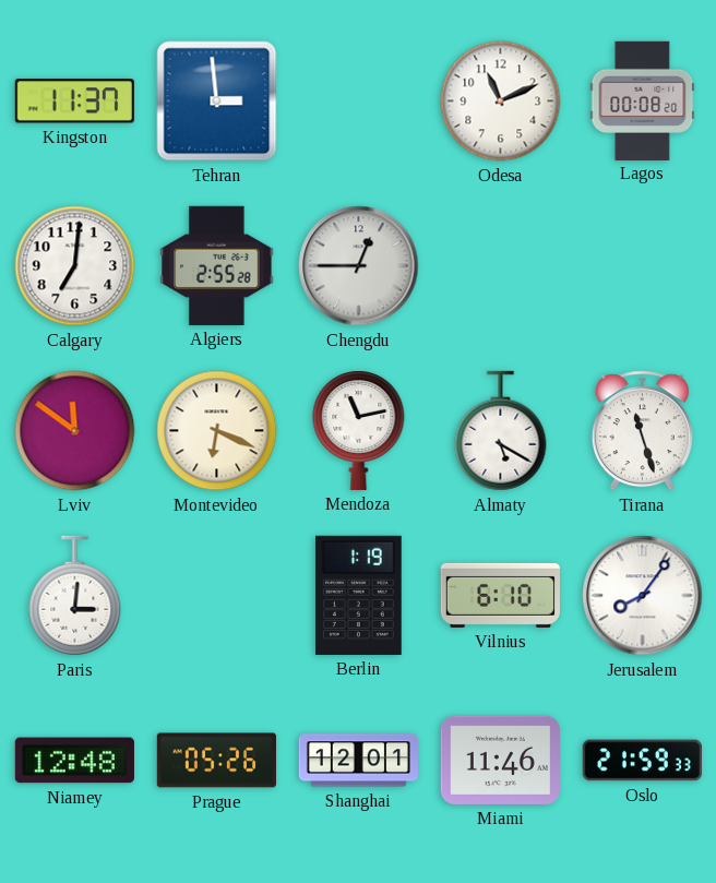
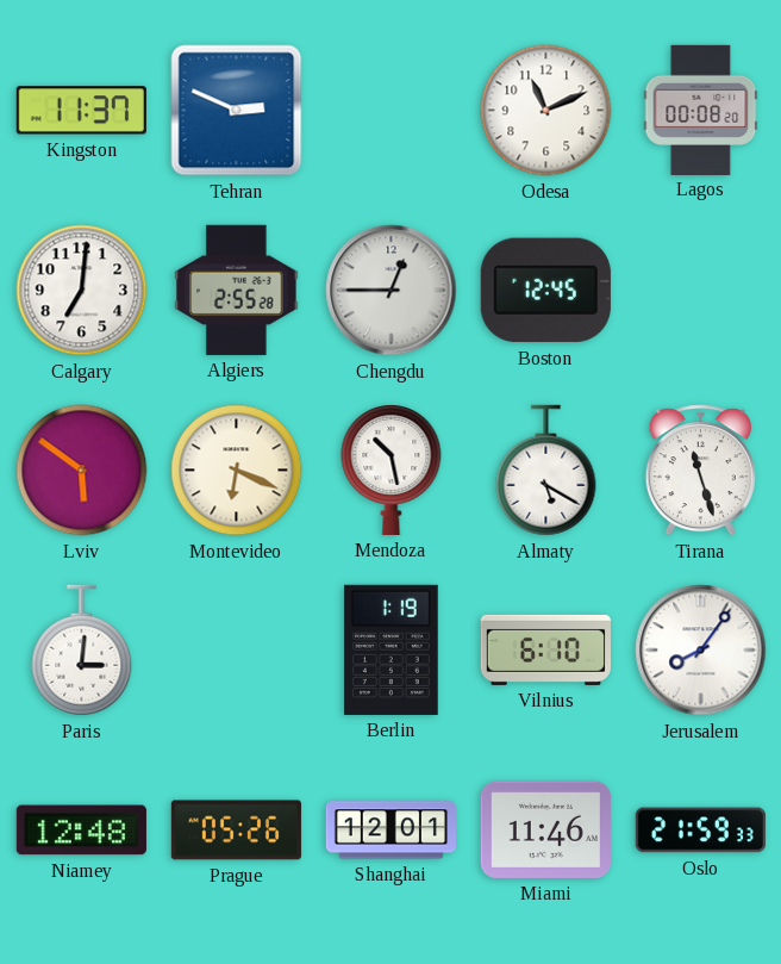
Tehran: 2:59 -> 2:49
Boston: none -> 12:45
Lviv: 11:51 -> 5:51
Mendoza: 11:13 -> 10:28
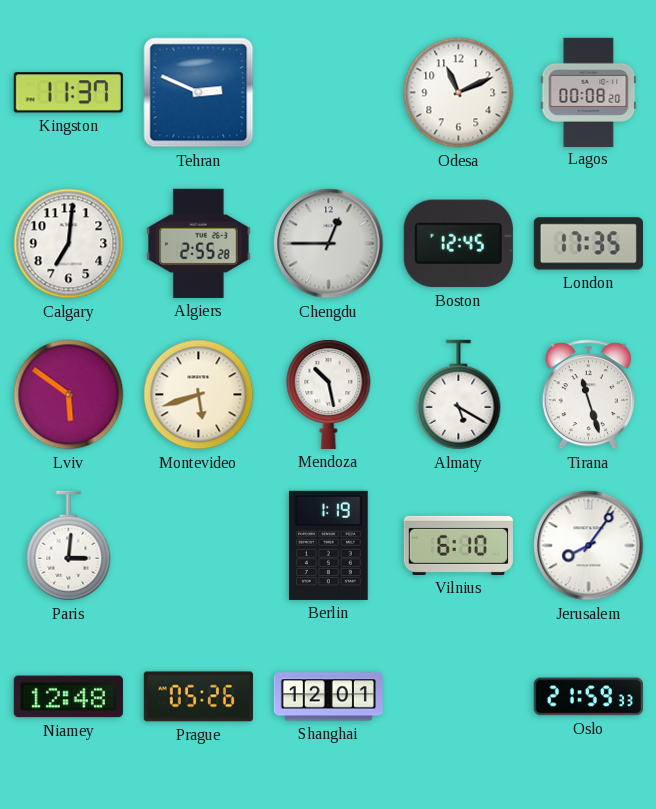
London: none -> 17:35
Montevideo: 6:19 -> 5:42
Miami: 11:46 -> none
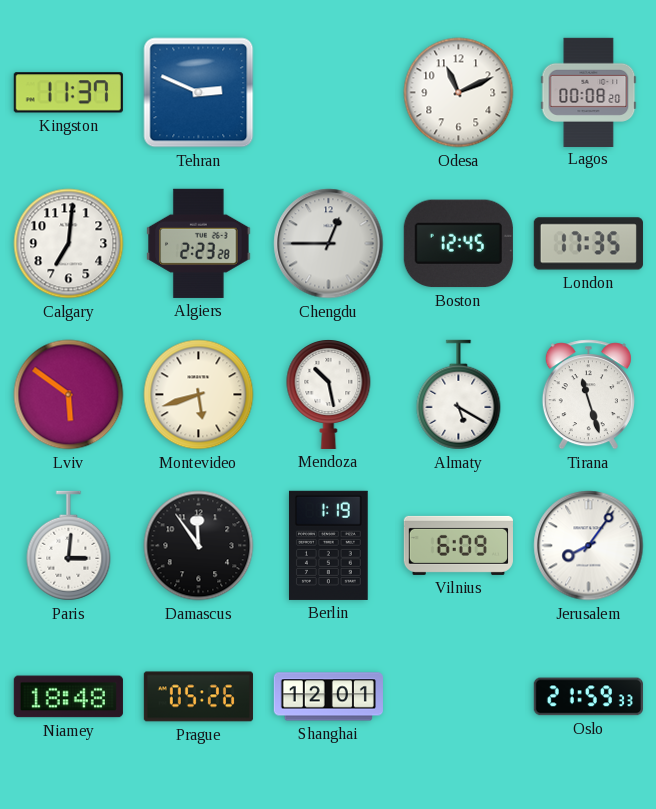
Algiers: 2:55 -> 2:23
Damascus: none -> 11:54
Vilnius: 6:10 -> 6:09
Niamey: 12:48 -> 18:48
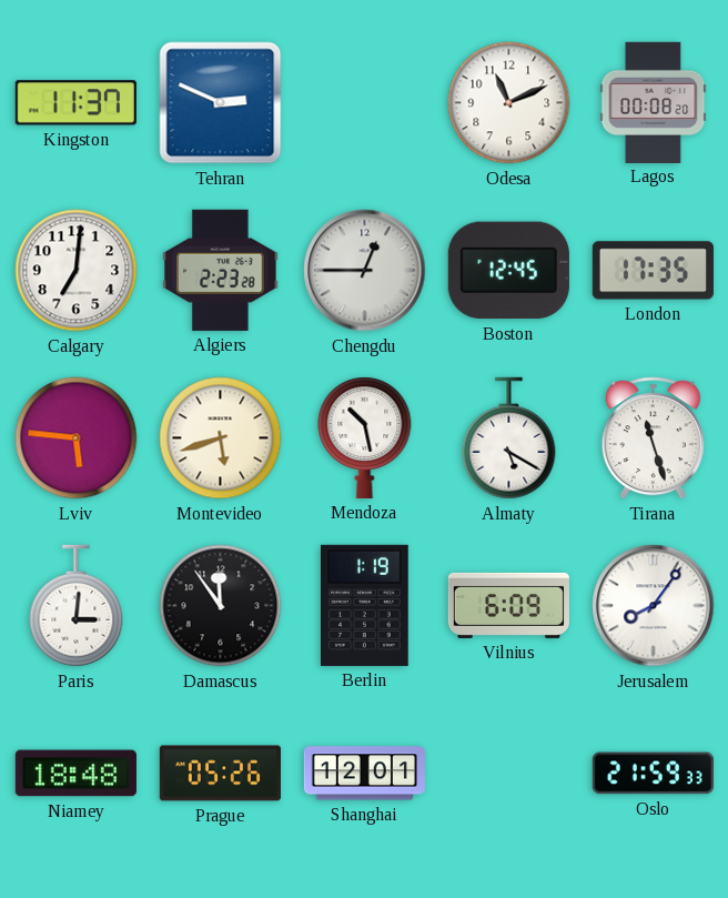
Lviv: 5:51 -> 5:46
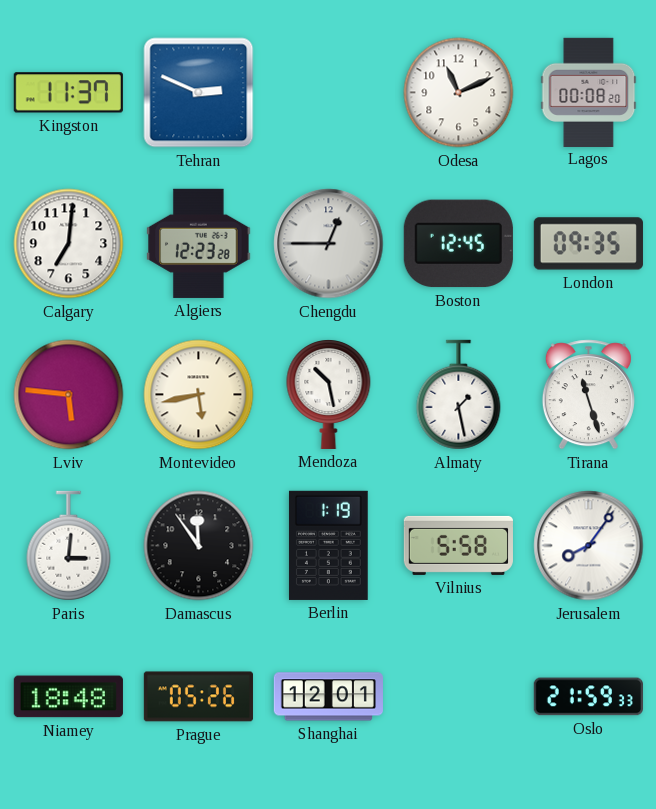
Algiers: 2:23 -> 12:23
London: 17:35 -> 09:35
Montevideo: 5:42 -> 5:43
Almaty: 5:20 -> 1:28
Vilnius: 6:09 -> 5:58
